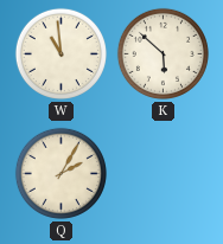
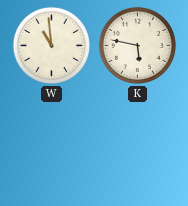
K: 5:52 -> 5:47
Q: 2:05 -> none
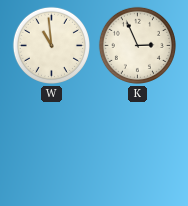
K: 5:47 -> 2:56
